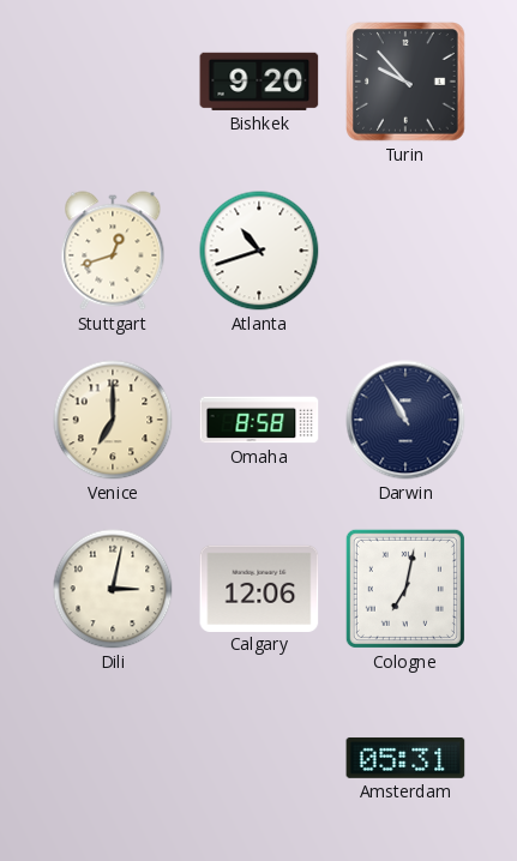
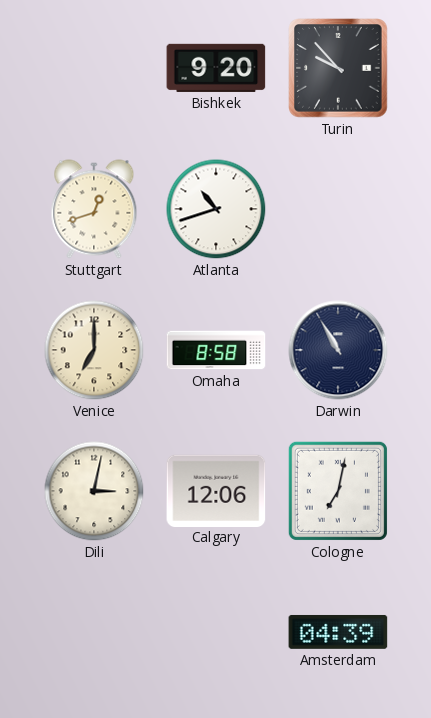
Amsterdam: 05:31 -> 04:39
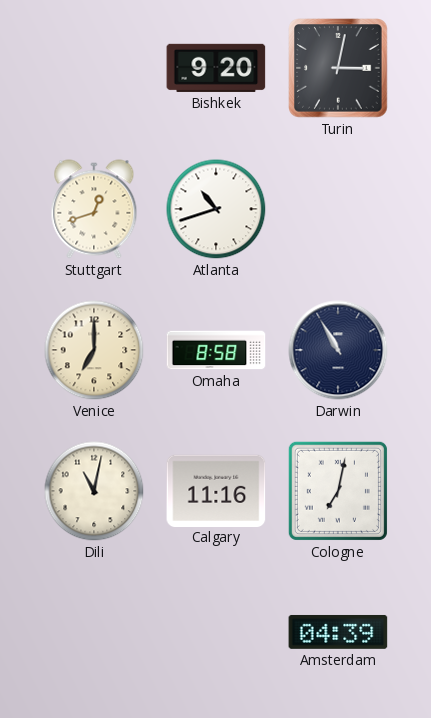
Turin: 9:53 -> 3:02
Dili: 3:02 -> 11:02
Calgary: 12:06 -> 11:16
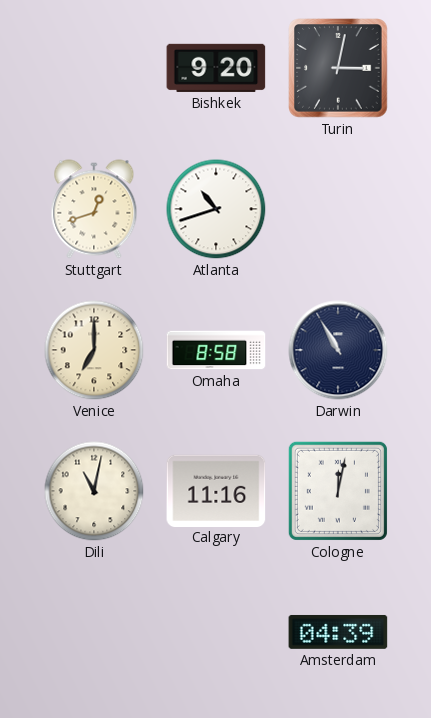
Cologne: 7:02 -> 12:02
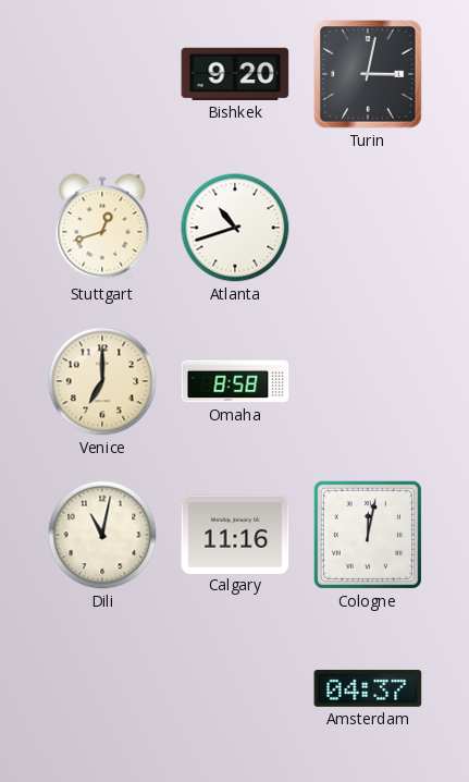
Darwin: 10:55 -> none
Amsterdam: 04:39 -> 04:37
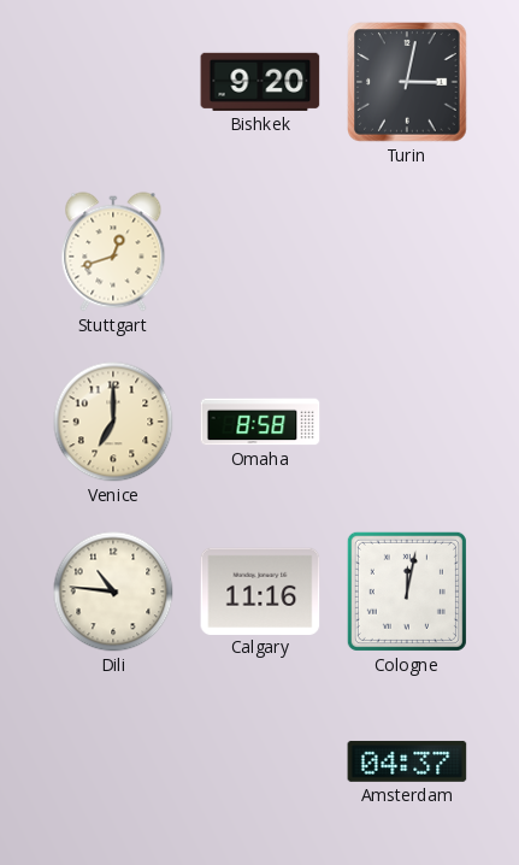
Atlanta: 10:42 -> none
Dili: 11:02 -> 10:46
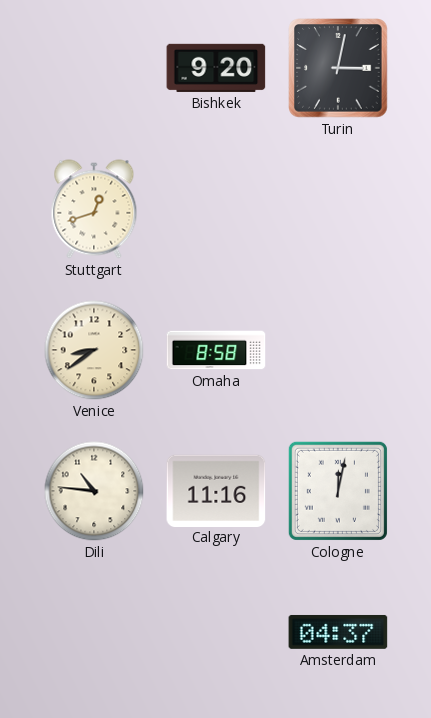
Venice: 7:00 -> 8:39
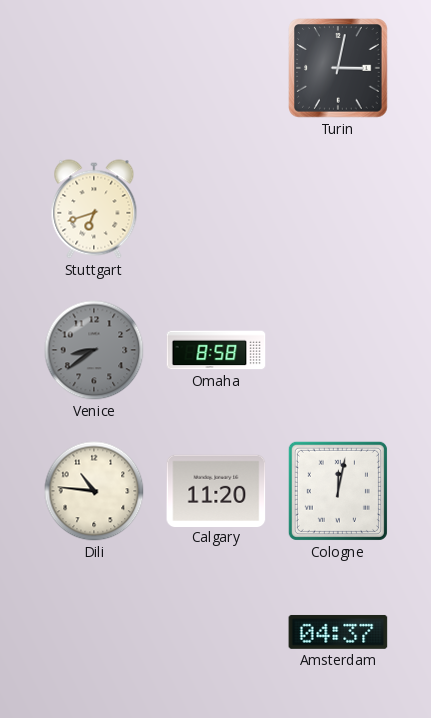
Bishkek: 9:20 -> none
Stuttgart: 12:42 -> 6:42
Venice dial: cream -> grey
Calgary: 11:16 -> 11:20
